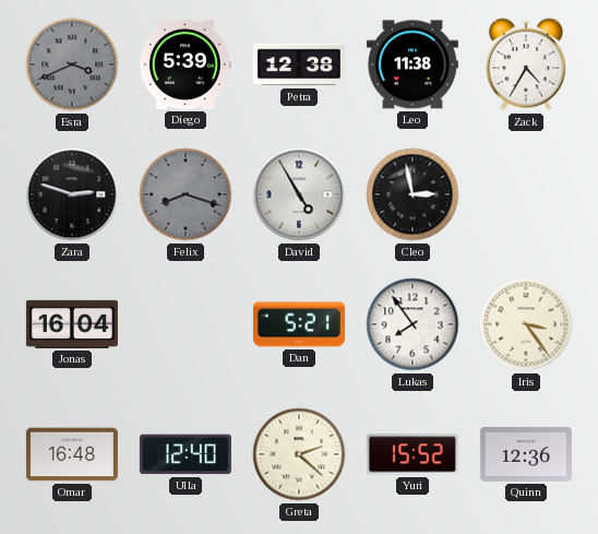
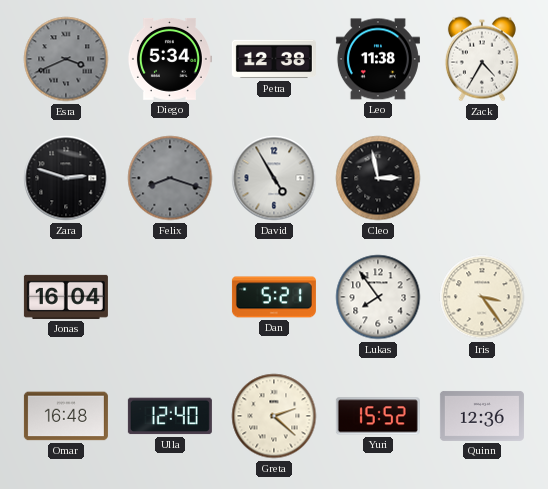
Diego: 5:39 -> 5:34
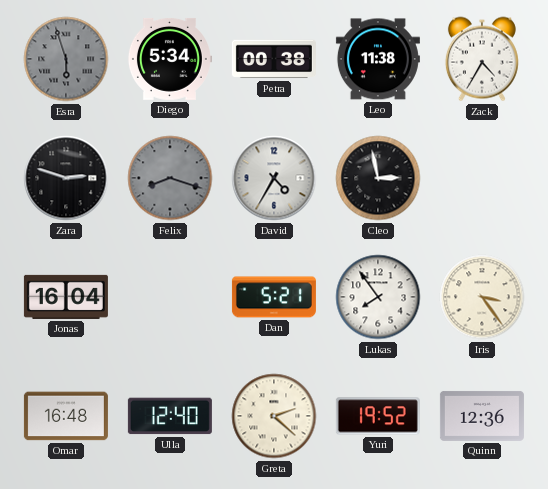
Esra: 3:41 -> 5:57
Petra: 12:38 -> 00:38
David: 4:55 -> 4:35
Yuri: 15:52 -> 19:52
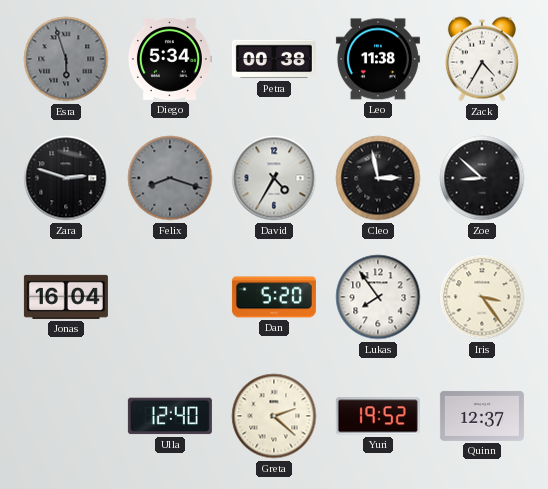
Zoe: none -> 8:52
Dan: 5:21 -> 5:20
Omar: 16:48 -> none
Quinn: 12:36 -> 12:37
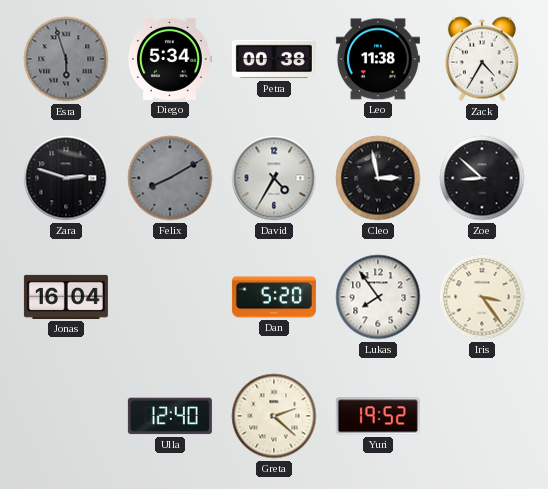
Felix: 8:18 -> 8:10
Quinn: 12:37 -> none
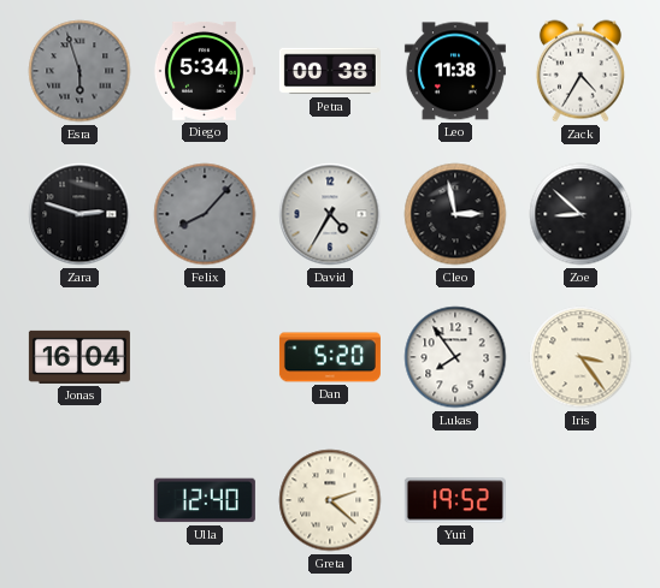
Felix: 8:10 -> 8:07
